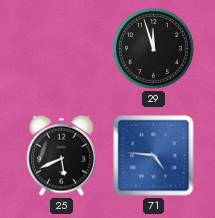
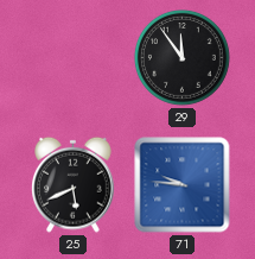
29: 11:57 -> 11:54
71: 4:46 -> 9:46
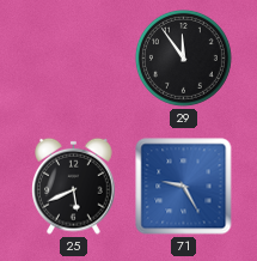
71: 9:46 -> 9:25
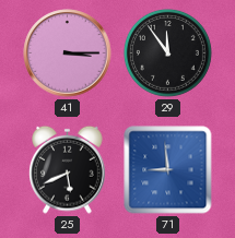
41: none -> 3:15
71: 9:25 -> 8:59
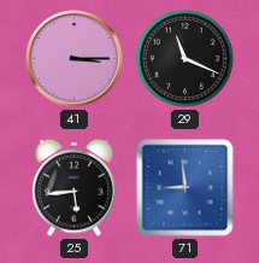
29: 11:54 -> 11:19
25: 5:41 -> 5:44
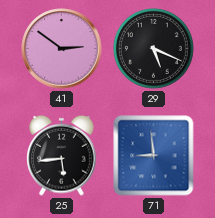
41: 3:15 -> 2:51
29: 11:19 -> 5:19
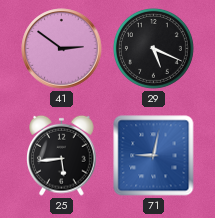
71: 8:59 -> 9:02
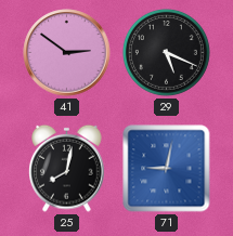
25: 5:44 -> 8:02
